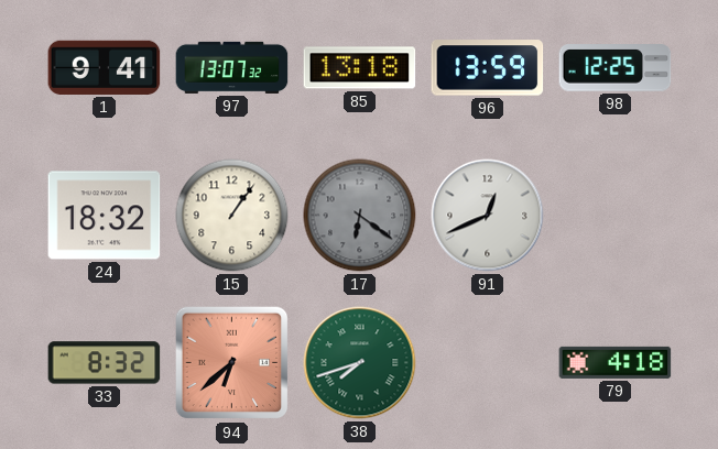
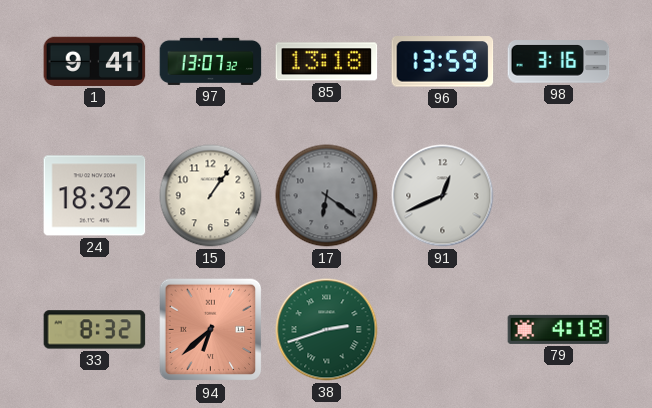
98: 12:25 -> 3:16
38: 7:42 -> 2:42
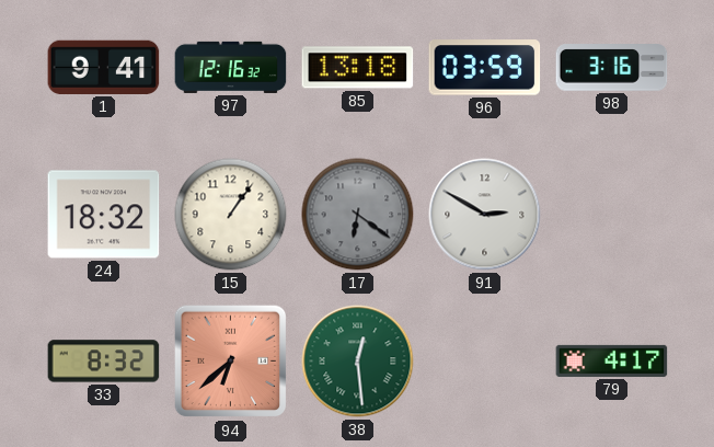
97: 13:07 -> 12:16
96: 13:59 -> 03:59
91: 12:41 -> 2:50
38: 2:42 -> 12:29
79: 4:18 -> 4:17
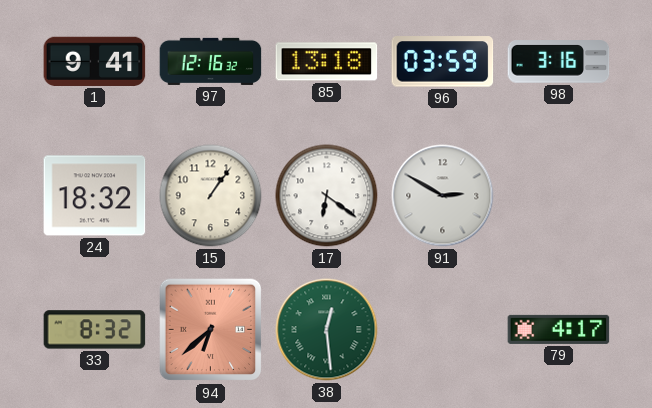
17 dial: grey -> white
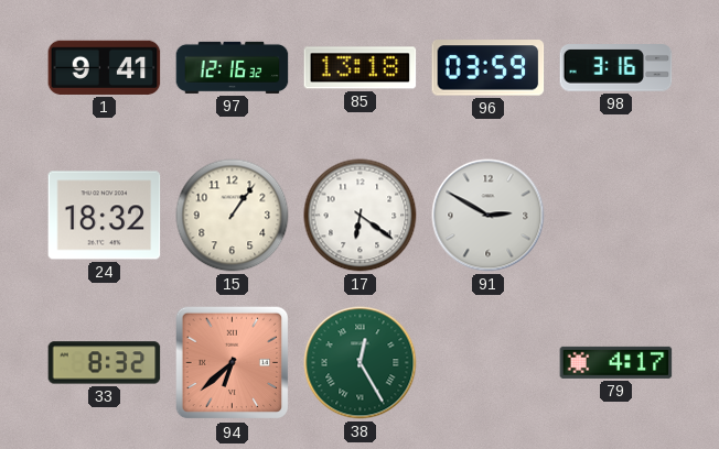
38: 12:29 -> 12:25
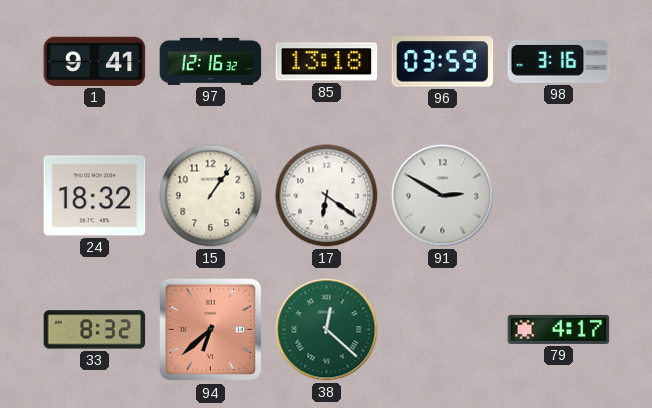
38: 12:25 -> 12:22
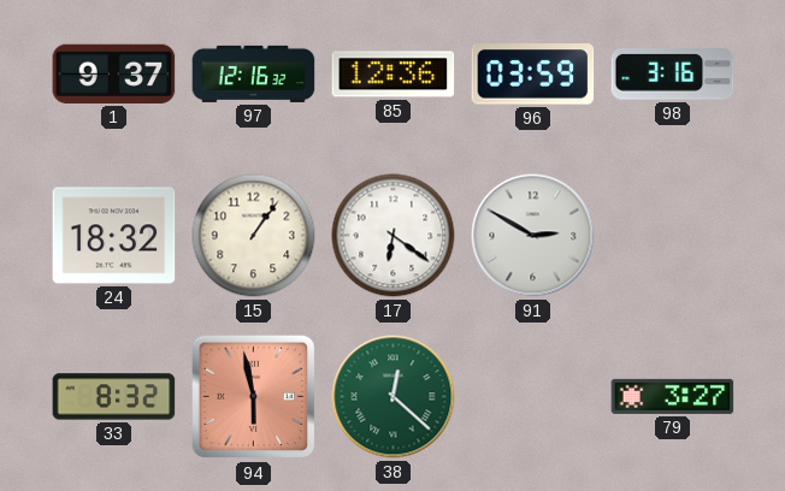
1: 9:41 -> 9:37
85: 13:18 -> 12:36
94: 6:38 -> 5:58
79: 4:17 -> 3:27
